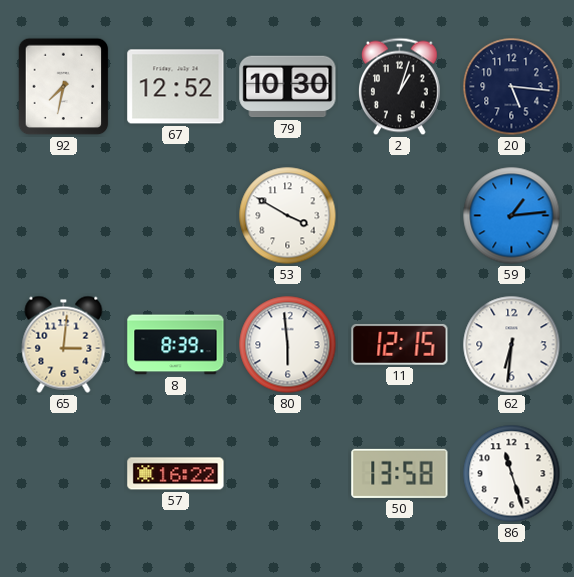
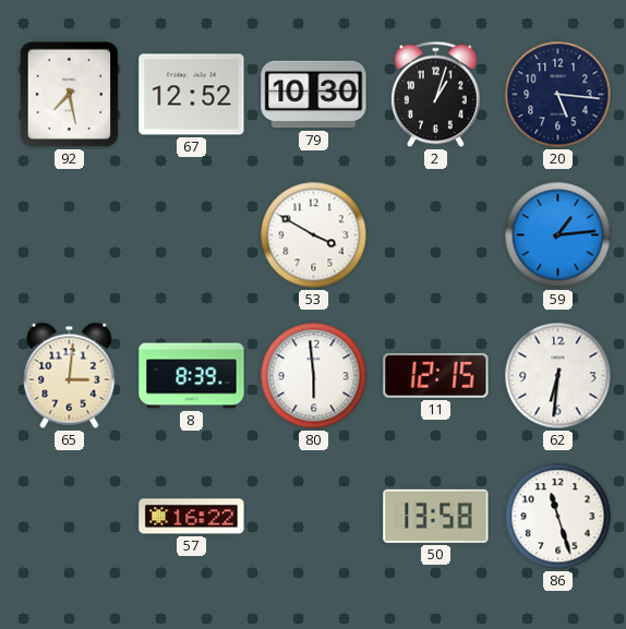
92: 7:32 -> 7:28
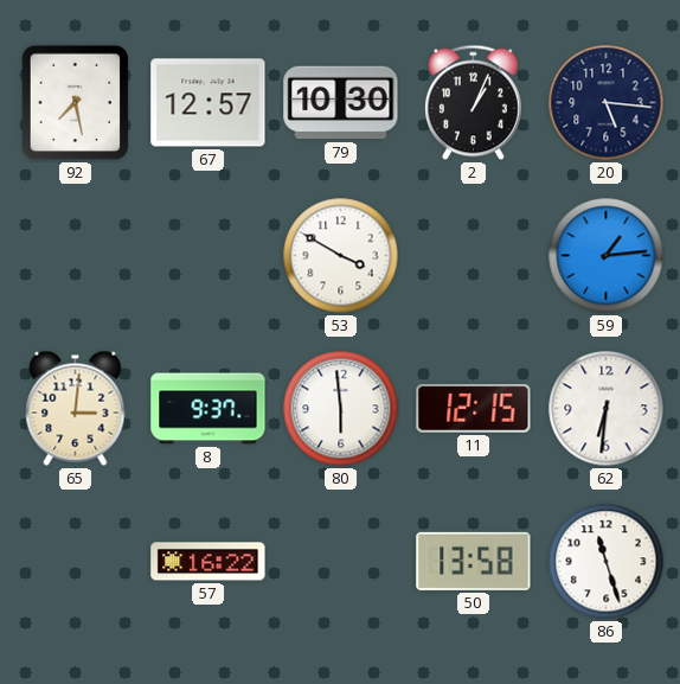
67: 12:52 -> 12:57
2: 1:03 -> 1:04
8: 8:39 -> 9:37
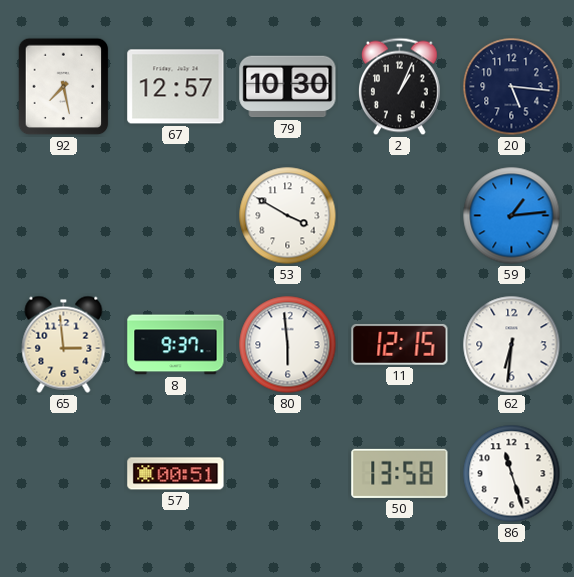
65: 3:01 -> 2:59
57: 16:22 -> 00:51
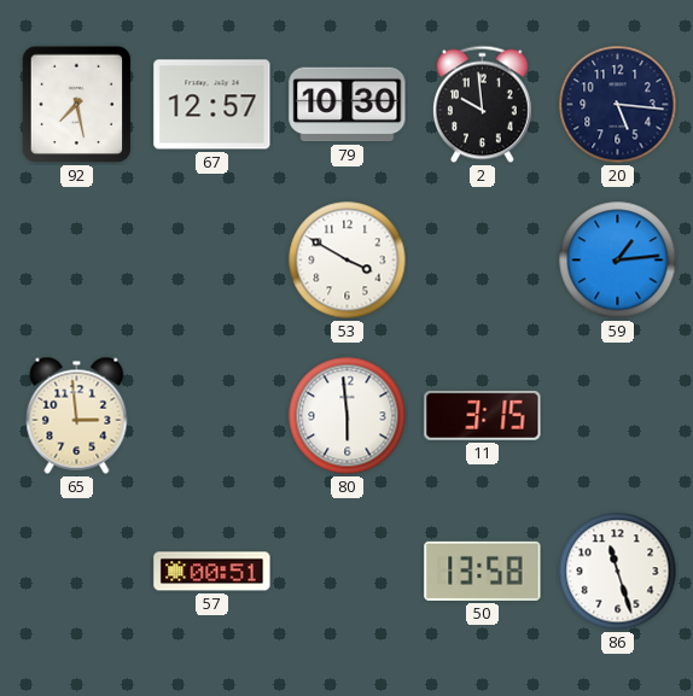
2: 1:04 -> 9:59
8: 9:37 -> none
11: 12:15 -> 3:15
62: 6:31 -> none
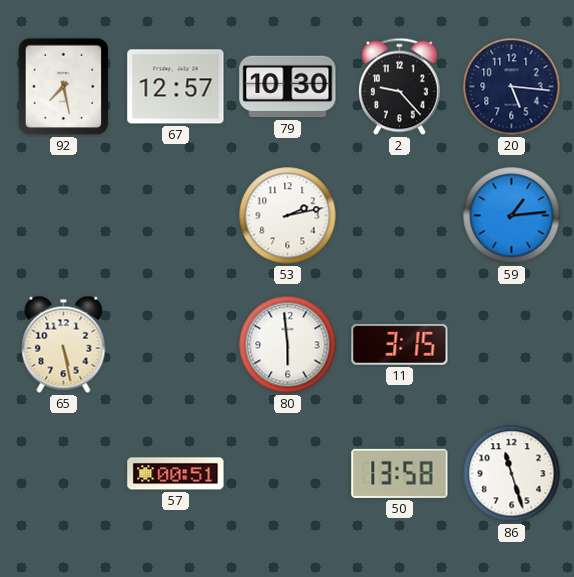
2: 9:59 -> 9:23
53: 3:50 -> 2:13
65: 2:59 -> 5:28
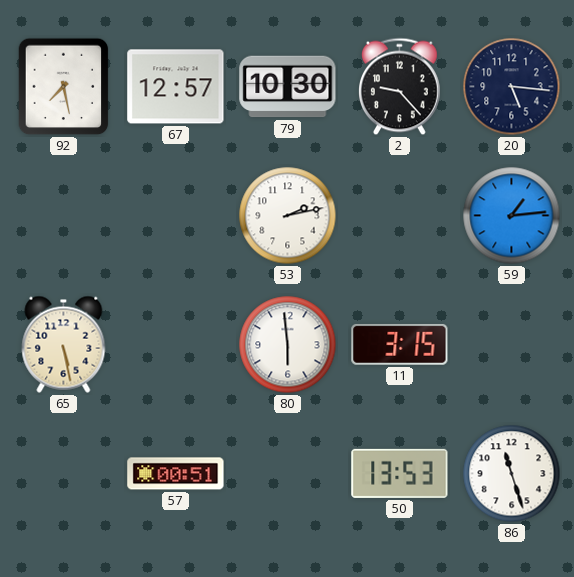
50: 13:58 -> 13:53
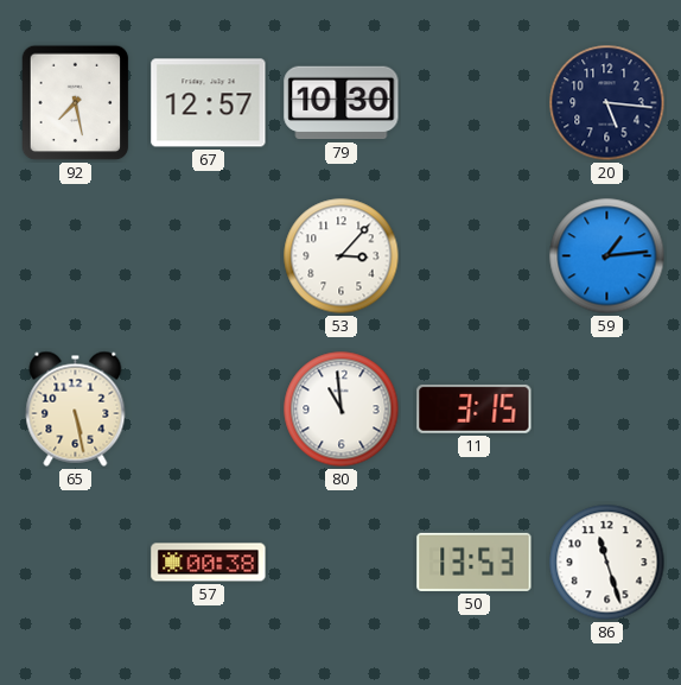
2: 9:23 -> none
53: 2:13 -> 3:07
80: 5:59 -> 10:59
57: 00:51 -> 00:38
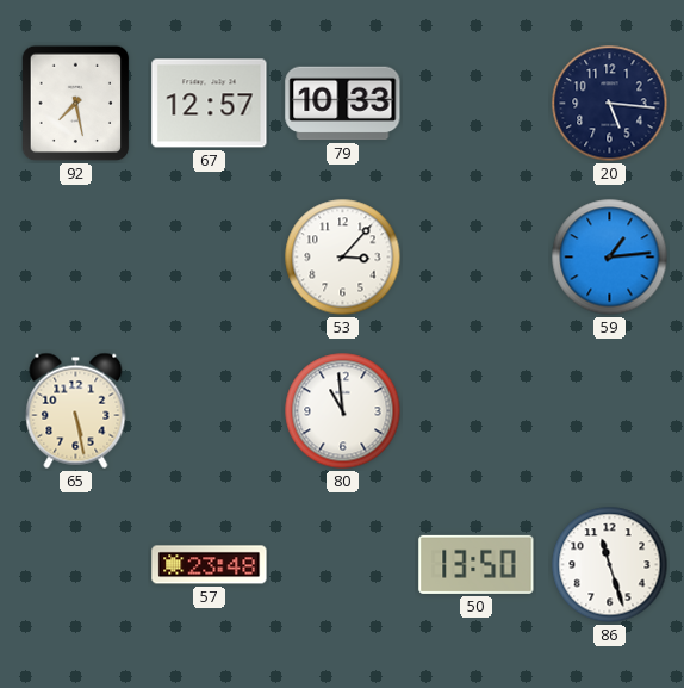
79: 10:30 -> 10:33
11: 3:15 -> none
57: 00:38 -> 23:48
50: 13:53 -> 13:50
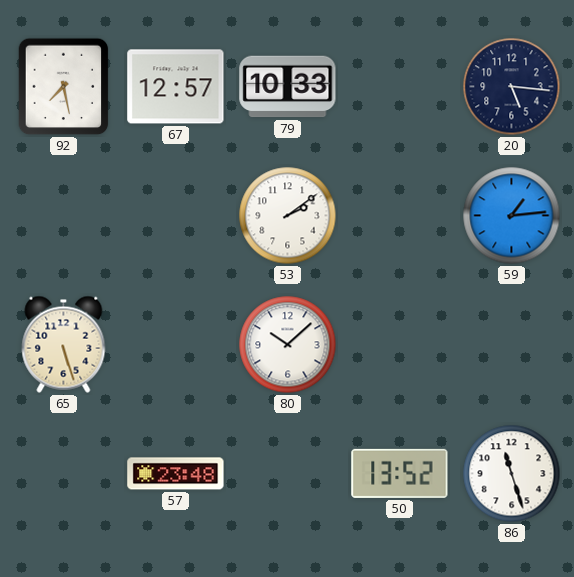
53: 3:07 -> 2:09
65: 5:28 -> 5:27
80: 10:59 -> 10:08
50: 13:50 -> 13:52
